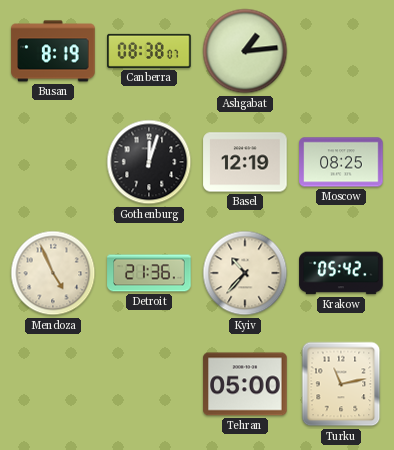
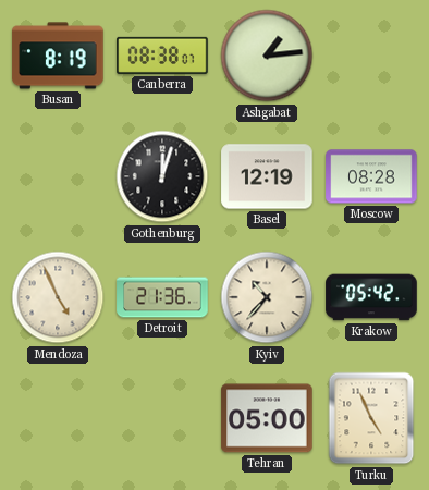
Moscow: 08:25 -> 08:28
Turku: 11:13 -> 4:56
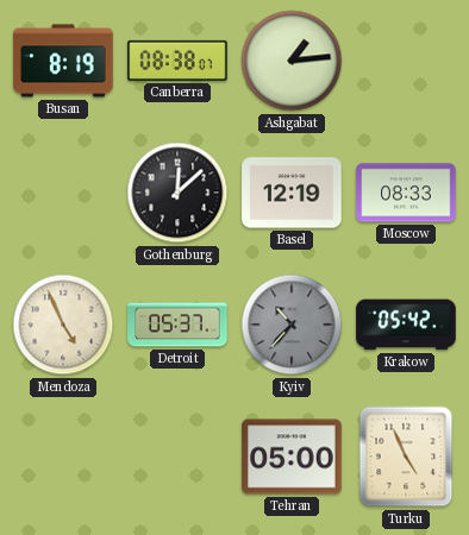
Gothenburg: 12:03 -> 12:08
Moscow: 08:28 -> 08:33
Detroit: 21:36 -> 05:37
Kyiv dial: cream -> grey
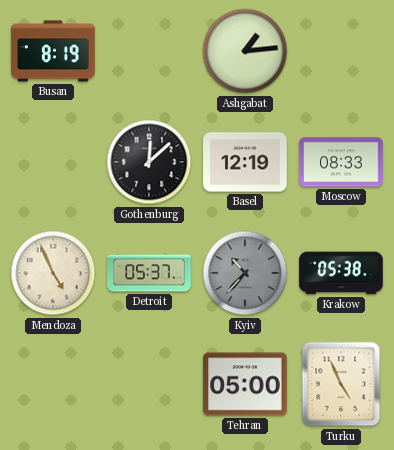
Canberra: 08:38 -> none
Krakow: 05:42 -> 05:38
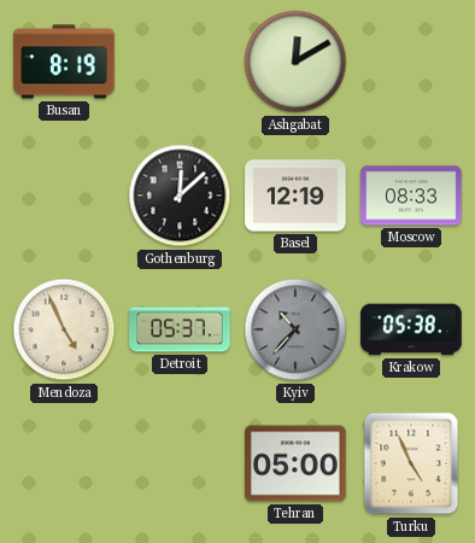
Ashgabat: 1:14 -> 12:10
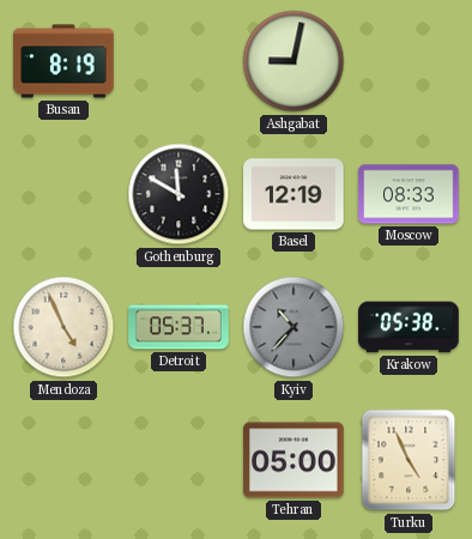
Ashgabat: 12:10 -> 9:02
Gothenburg: 12:08 -> 11:50
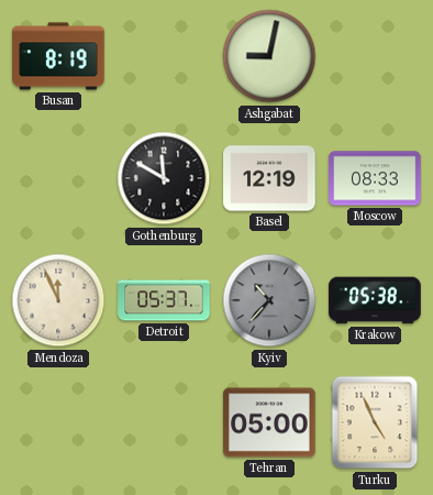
Mendoza: 4:56 -> 11:56
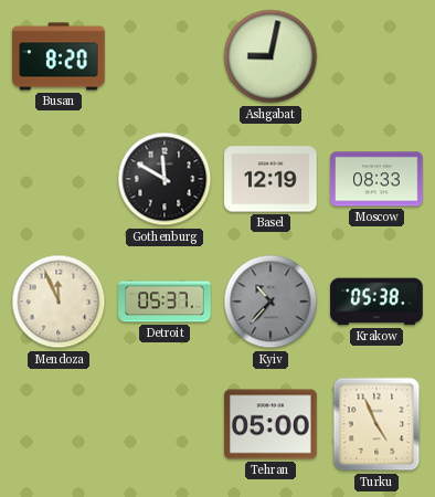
Busan: 8:19 -> 8:20
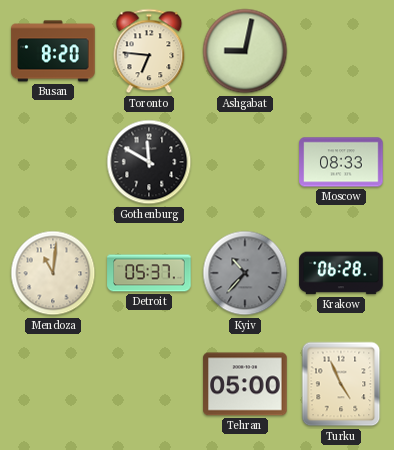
Toronto: none -> 6:46
Basel: 12:19 -> none
Mendoza: 11:56 -> 11:01
Krakow: 05:38 -> 06:28
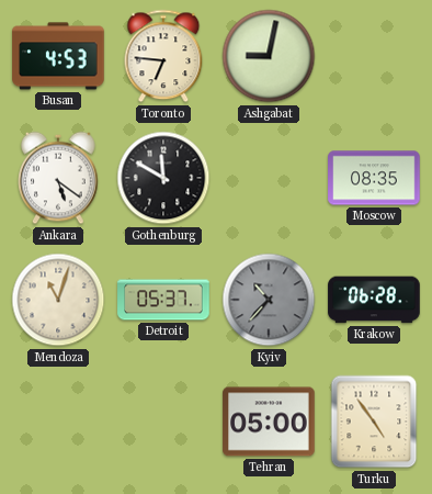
Busan: 8:20 -> 4:53
Ankara: none -> 5:21
Moscow: 08:33 -> 08:35
Mendoza: 11:01 -> 11:03
Turku: 4:56 -> 4:54
